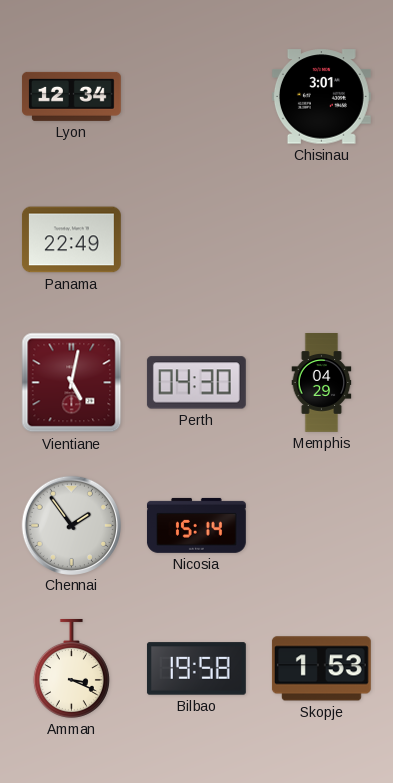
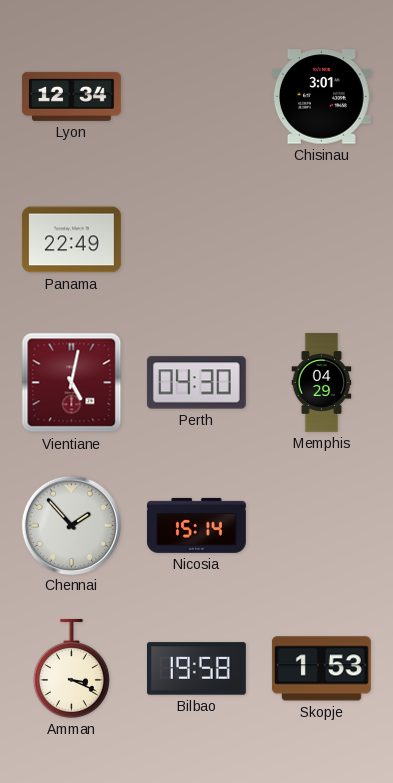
Chennai: 1:54 -> 1:53
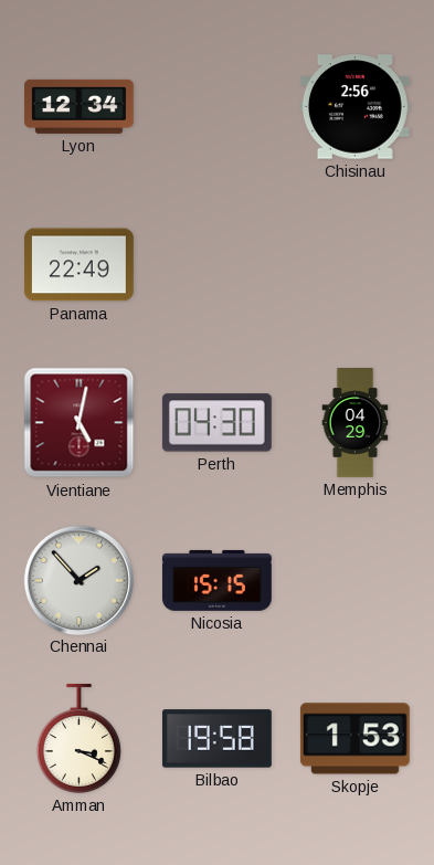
Chisinau: 3:01 -> 2:56
Nicosia: 15:14 -> 15:15
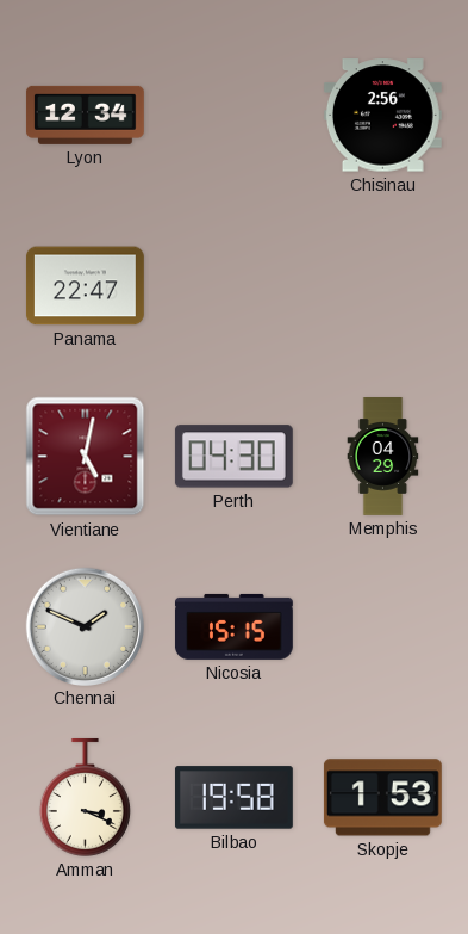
Panama: 22:49 -> 22:47
Chennai: 1:53 -> 1:49
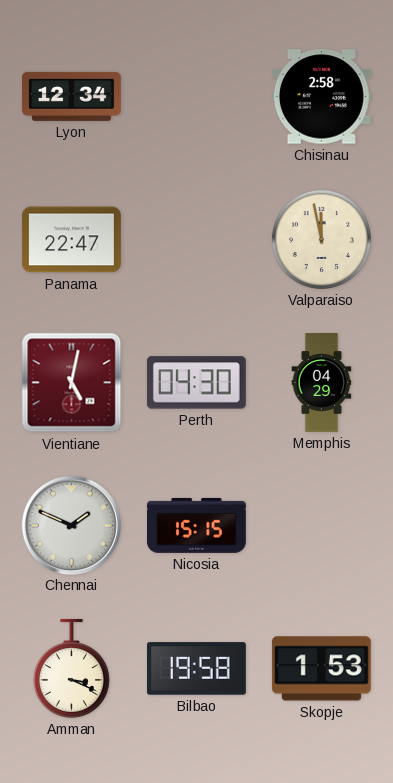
Chisinau: 2:56 -> 2:58
Valparaiso: none -> 11:58
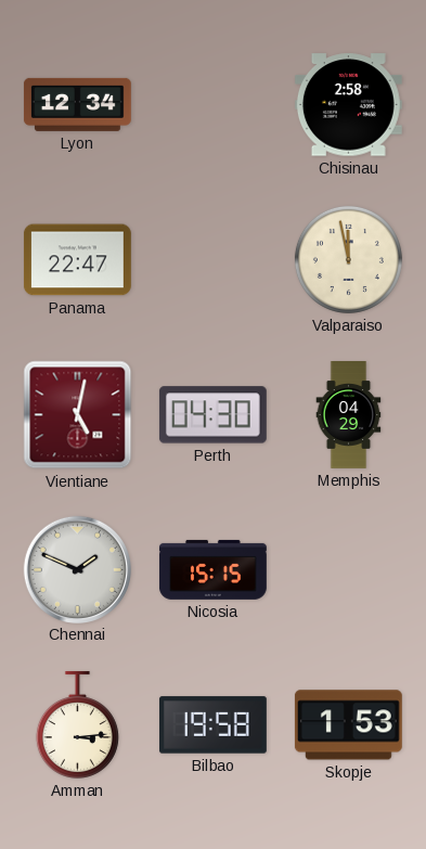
Amman: 3:19 -> 3:14
